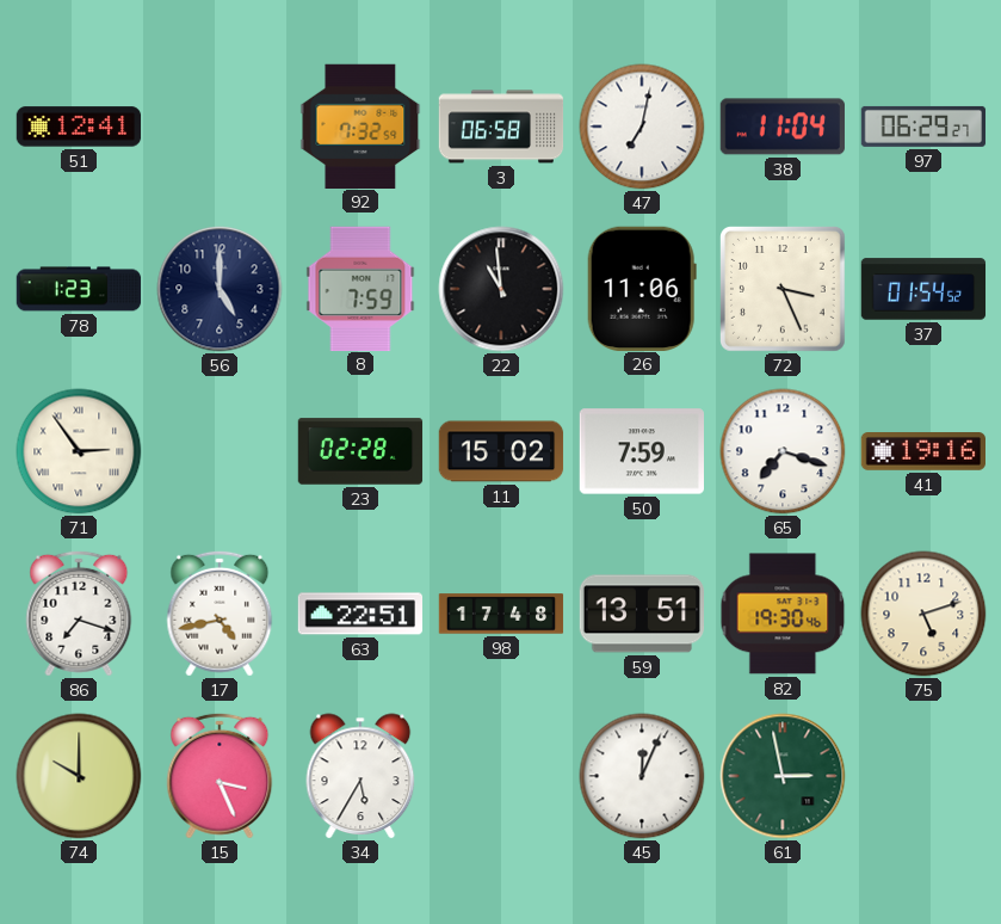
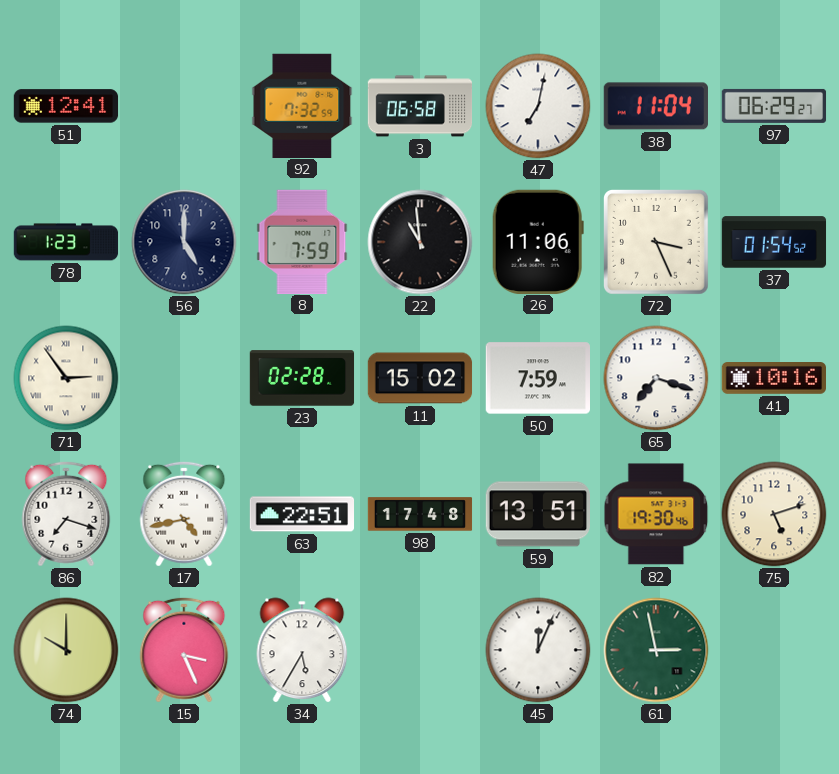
41: 19:16 -> 10:16
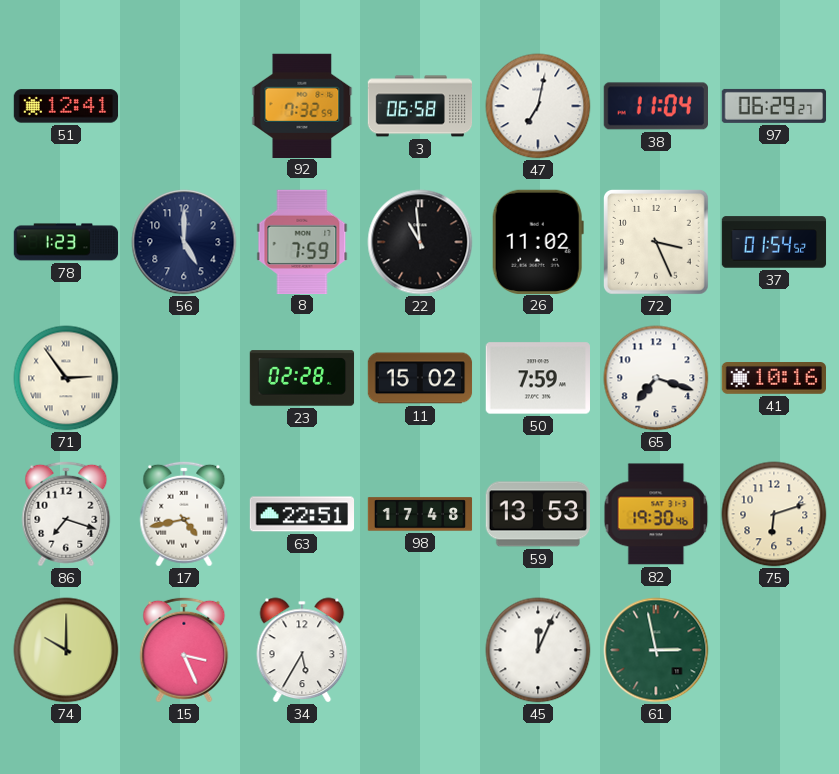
26: 11:06 -> 11:02
59: 13:51 -> 13:53
75: 5:12 -> 6:12
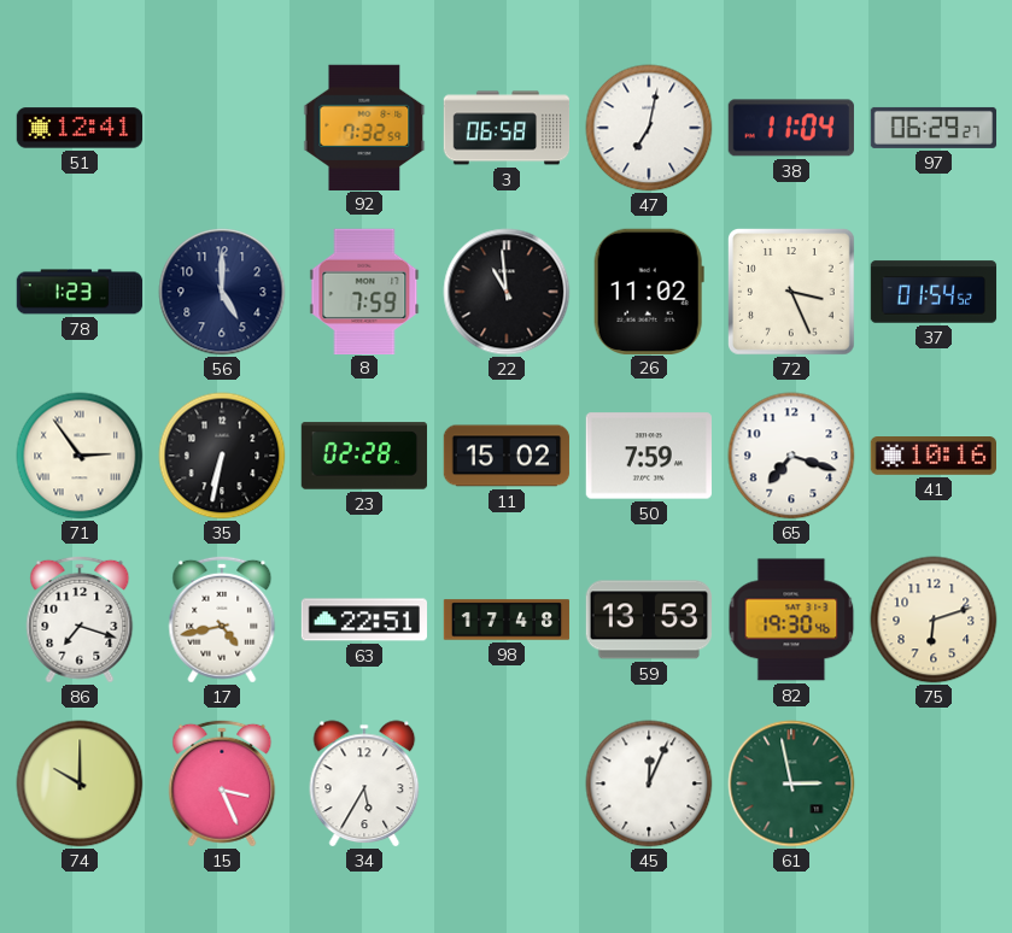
35: none -> 6:32
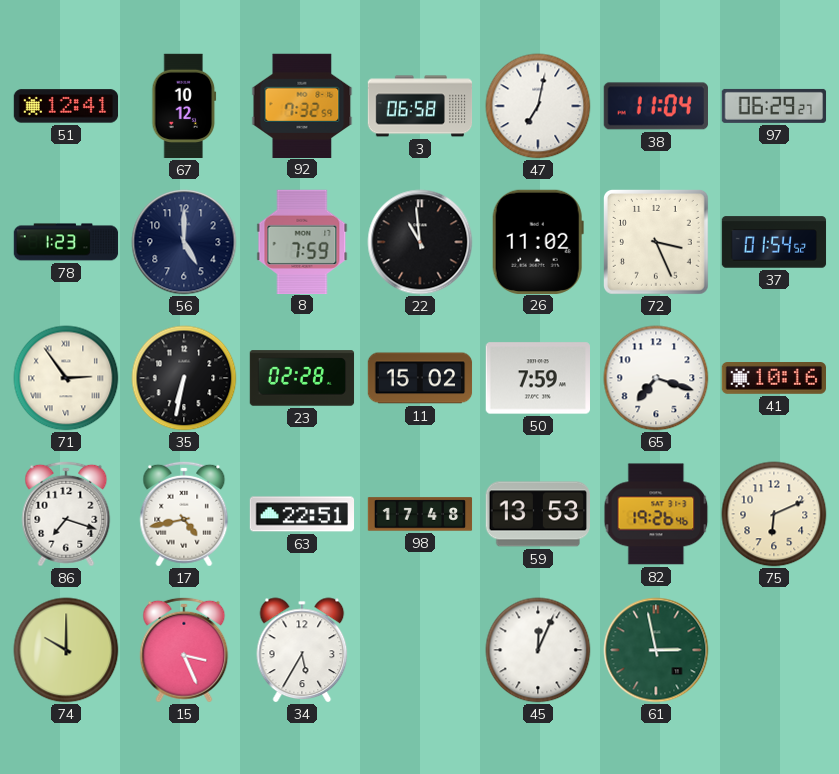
67: none -> 10:12
82: 19:30 -> 19:26
75: 6:12 -> 6:11
